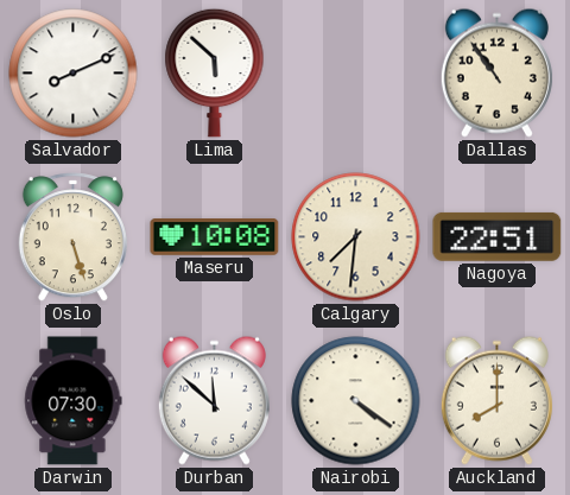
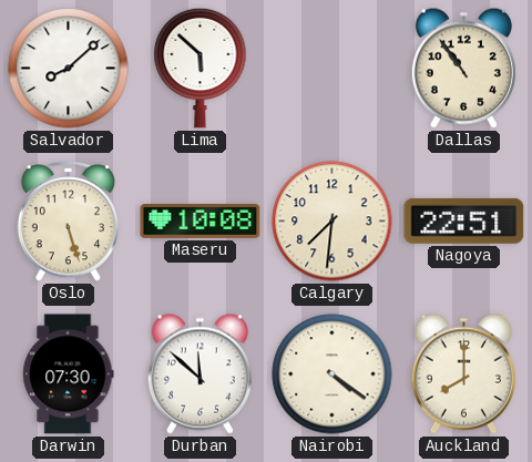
Salvador: 8:11 -> 8:08
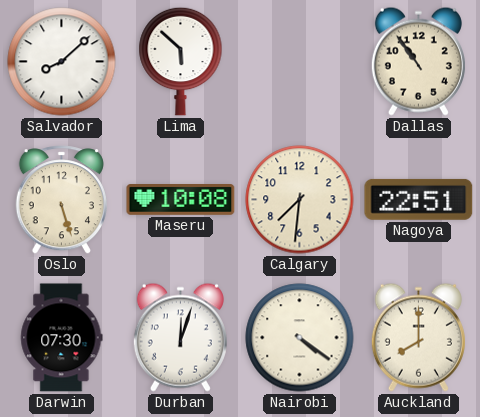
Durban: 11:52 -> 12:03
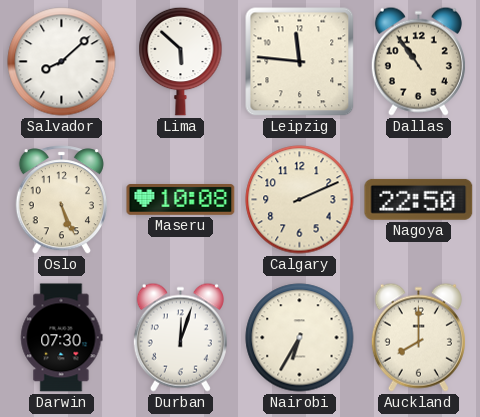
Leipzig: none -> 11:46
Oslo: 5:27 -> 5:26
Calgary: 7:31 -> 2:11
Nagoya: 22:51 -> 22:50
Nairobi: 4:21 -> 6:35
